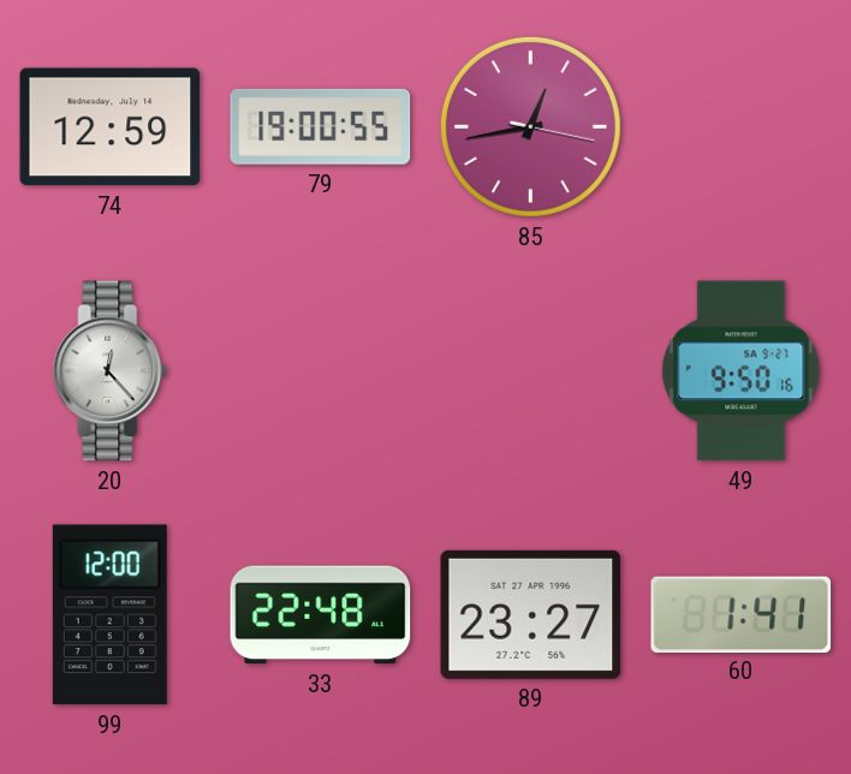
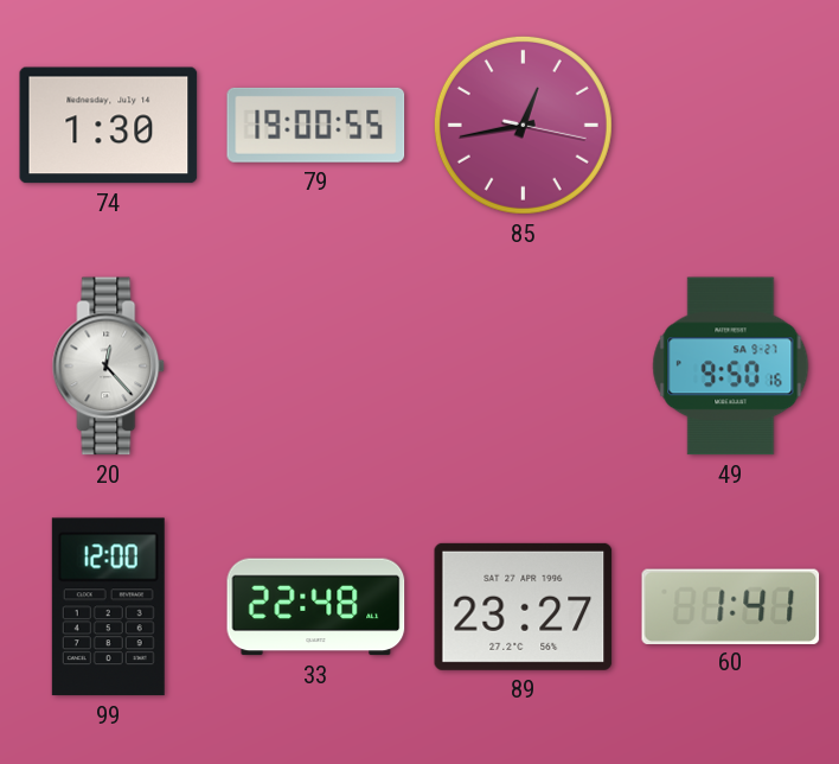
74: 12:59 -> 1:30
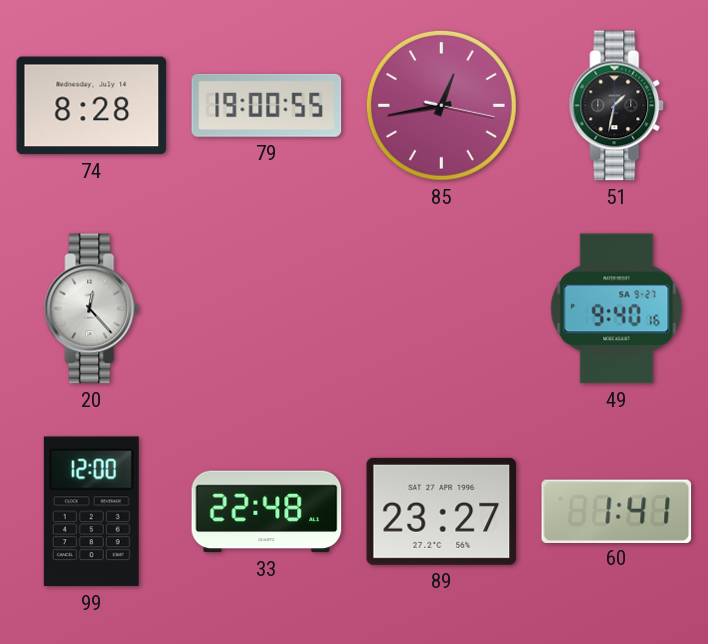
74: 1:30 -> 8:28
51: none -> 1:32
49: 9:50 -> 9:40
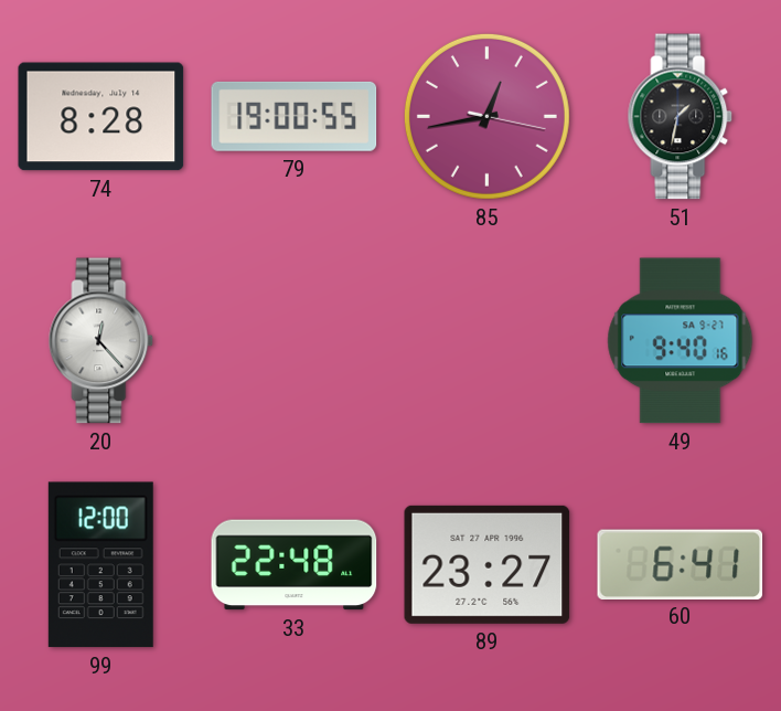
60: 1:41 -> 6:41
